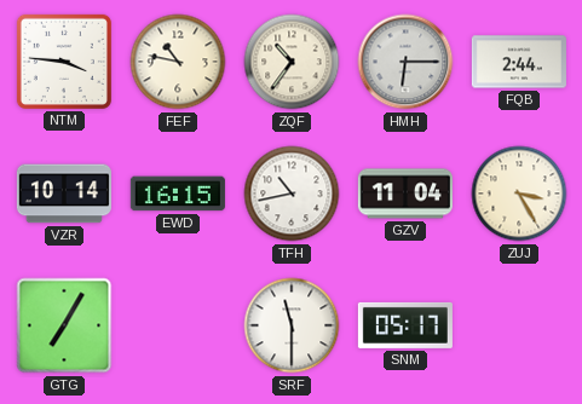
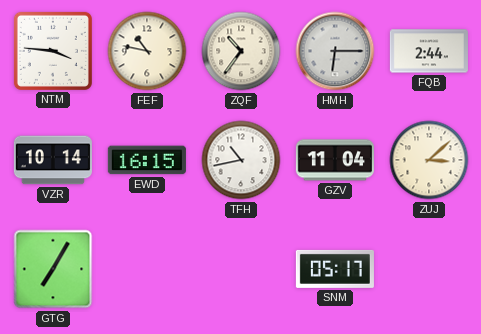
ZUJ: 3:25 -> 3:08
SRF: 11:30 -> none
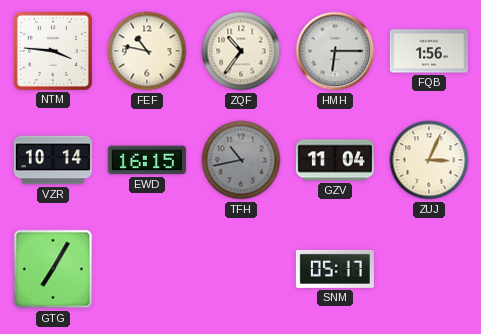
FQB: 2:44 -> 1:56
TFH dial: white -> grey
ZUJ: 3:08 -> 3:04
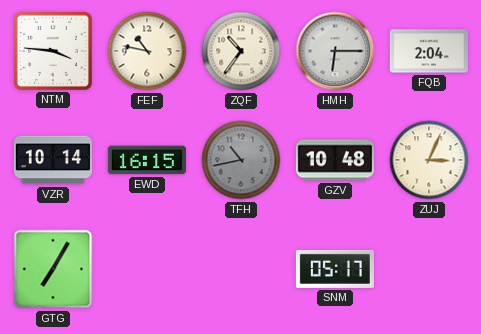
FQB: 1:56 -> 2:04
GZV: 11:04 -> 10:48
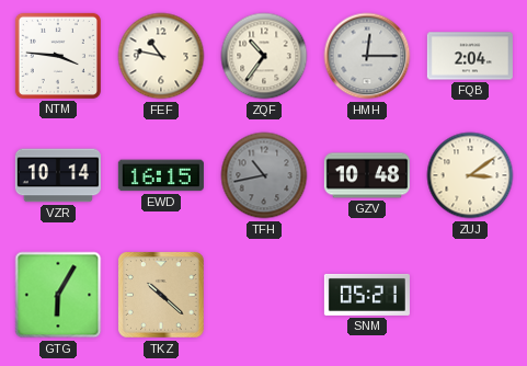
HMH: 6:15 -> 12:15
ZUJ: 3:04 -> 3:09
GTG: 7:05 -> 6:05
TKZ: none -> 10:22
SNM: 05:17 -> 05:21
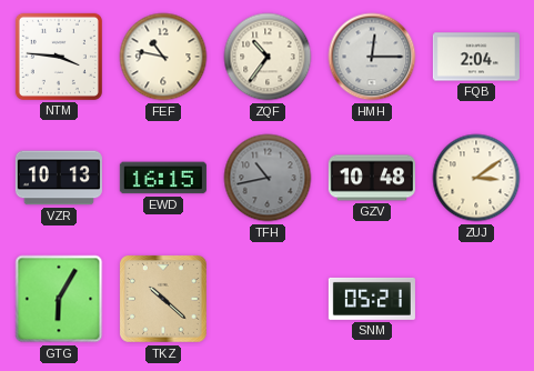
VZR: 10:14 -> 10:13
